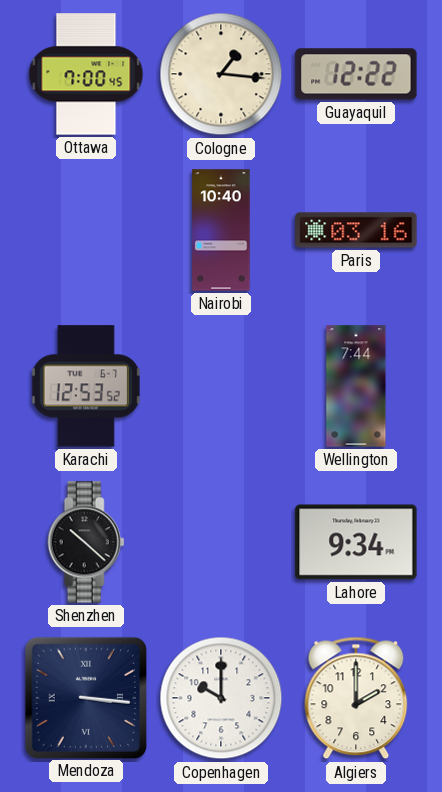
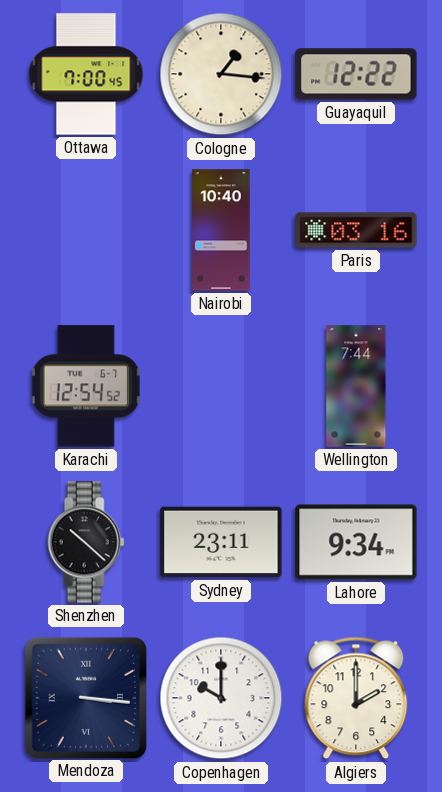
Karachi: 12:53 -> 12:54
Sydney: none -> 23:11
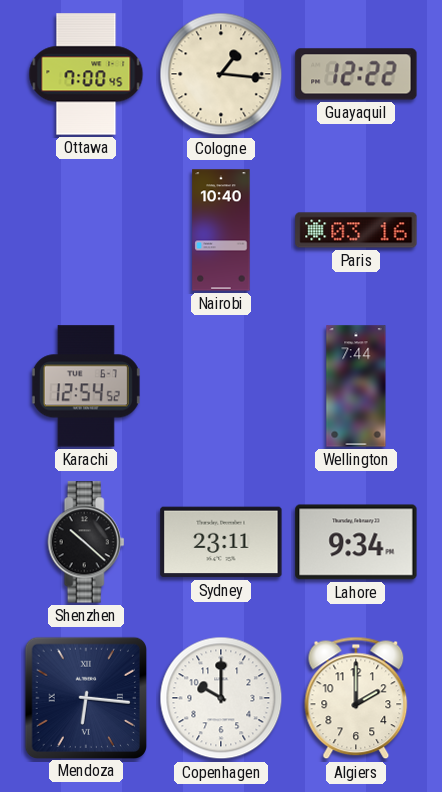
Mendoza: 3:16 -> 6:16
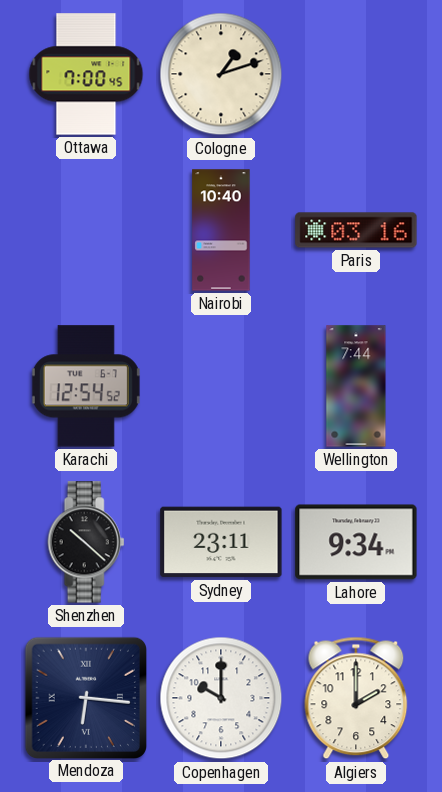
Cologne: 1:16 -> 1:12
Guayaquil: 12:22 -> none
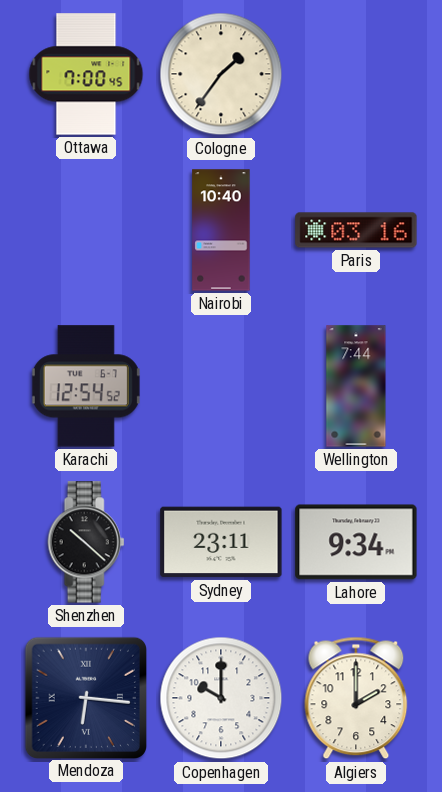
Cologne: 1:12 -> 1:36
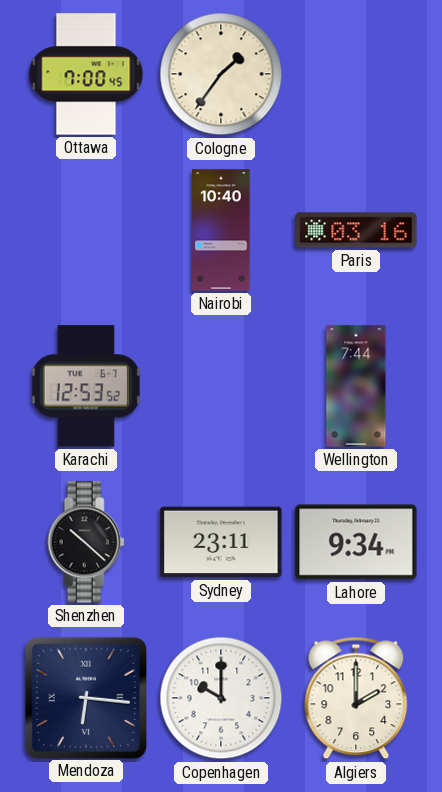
Karachi: 12:54 -> 12:53
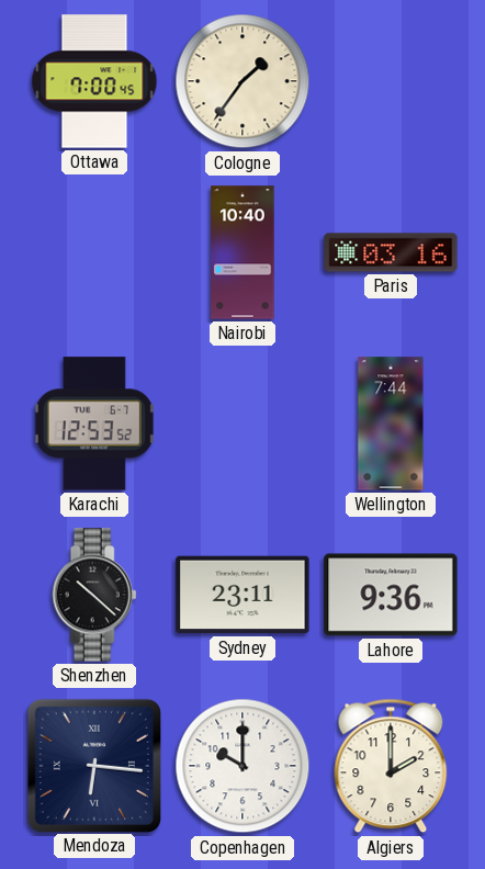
Lahore: 9:34 -> 9:36
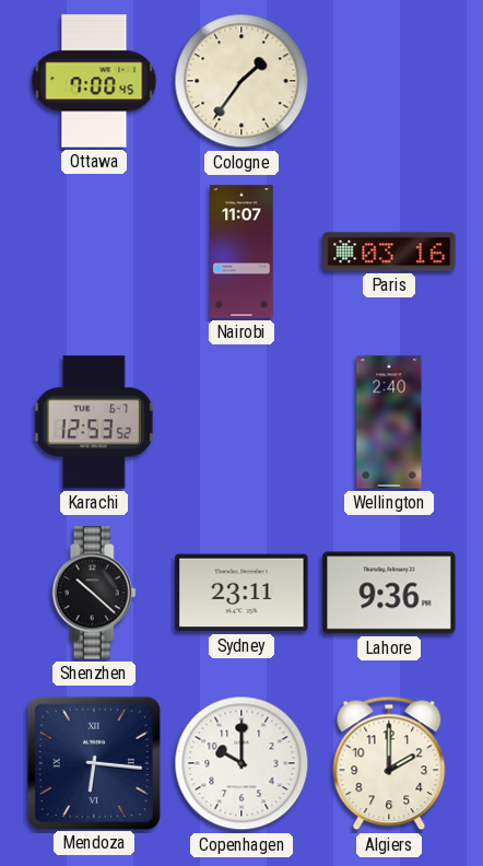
Nairobi: 10:40 -> 11:07
Wellington: 7:44 -> 2:40
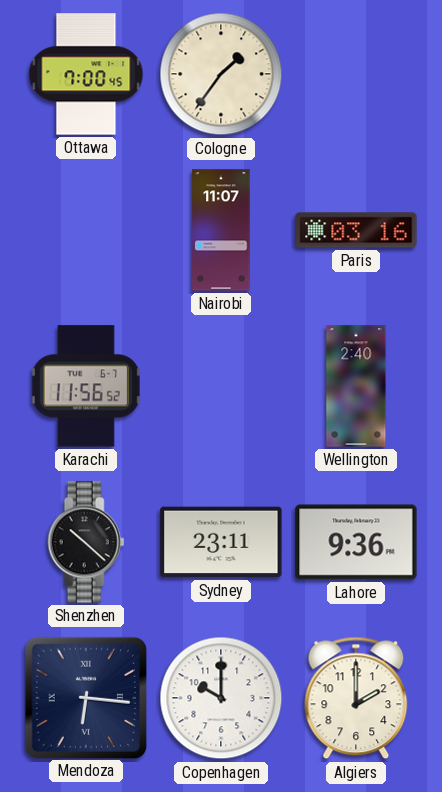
Karachi: 12:53 -> 11:56
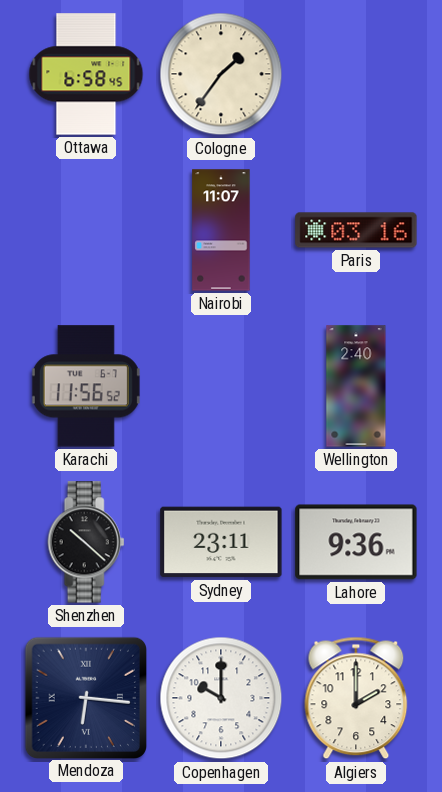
Ottawa: 7:00 -> 6:58
